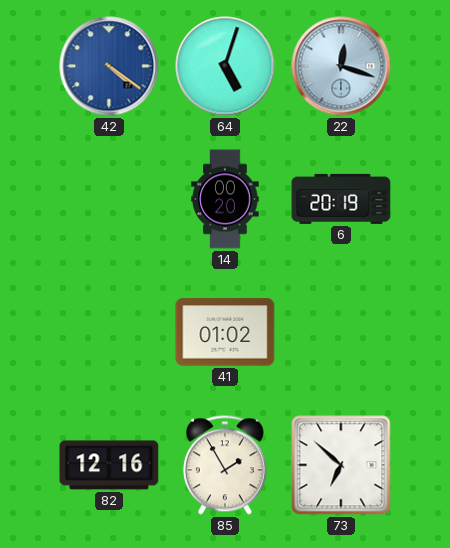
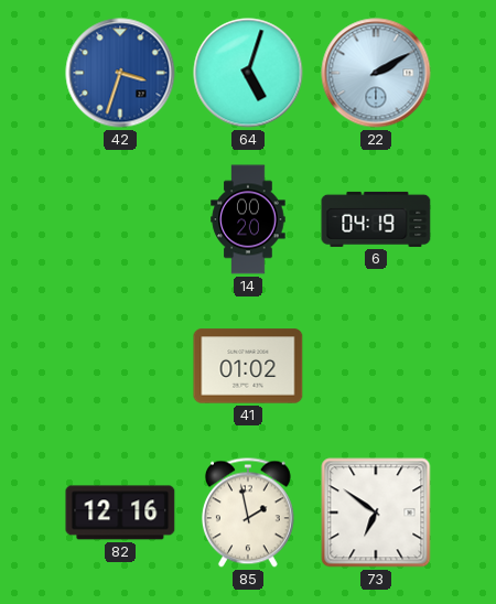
42: 4:21 -> 3:33
22: 12:18 -> 2:10
6: 20:19 -> 04:19
85: 1:55 -> 1:58
73: 6:52 -> 6:51
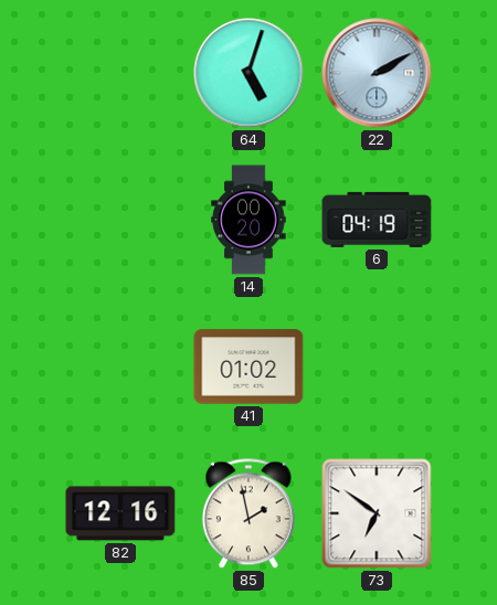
42: 3:33 -> none
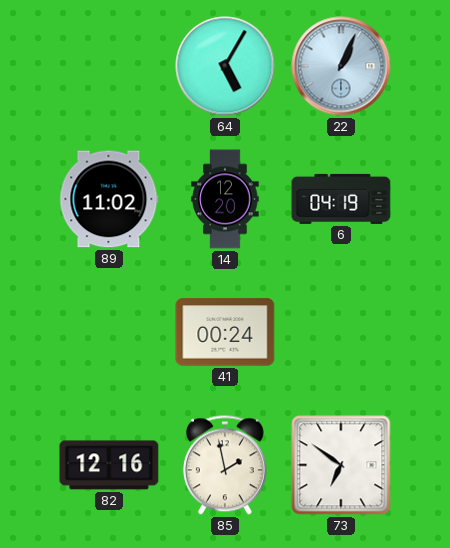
64: 5:03 -> 5:05
22: 2:10 -> 1:04
89: none -> 11:02
14: 00:20 -> 12:20
41: 01:02 -> 00:24
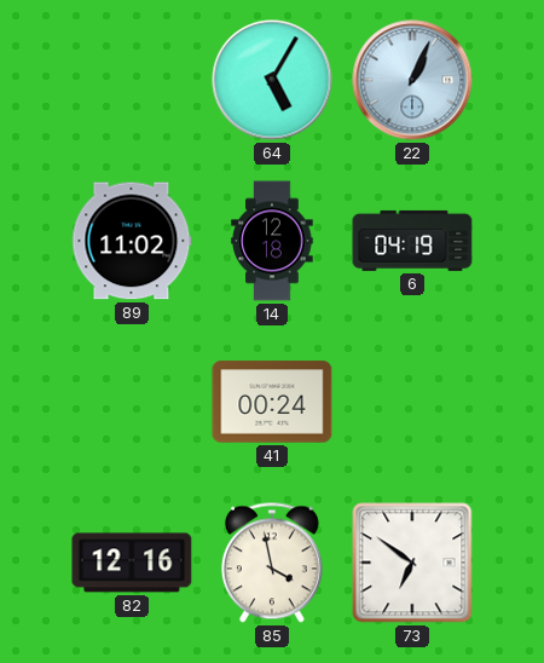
14: 12:20 -> 12:18
85: 1:58 -> 3:58
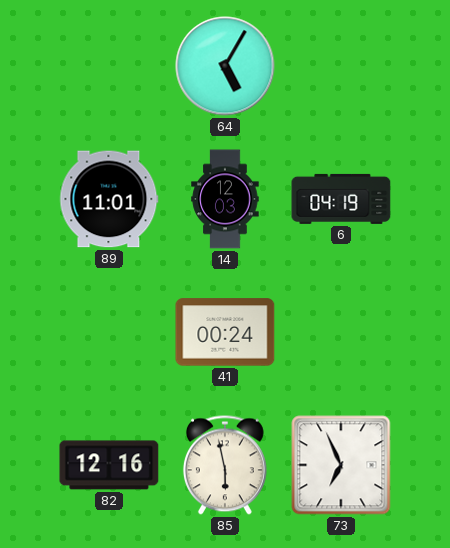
22: 1:04 -> none
89: 11:02 -> 11:01
14: 12:18 -> 12:03
85: 3:58 -> 5:58
73: 6:51 -> 6:56
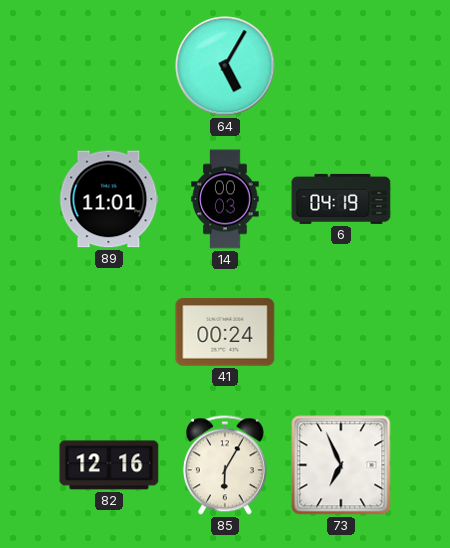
14: 12:03 -> 00:03
85: 5:58 -> 6:05
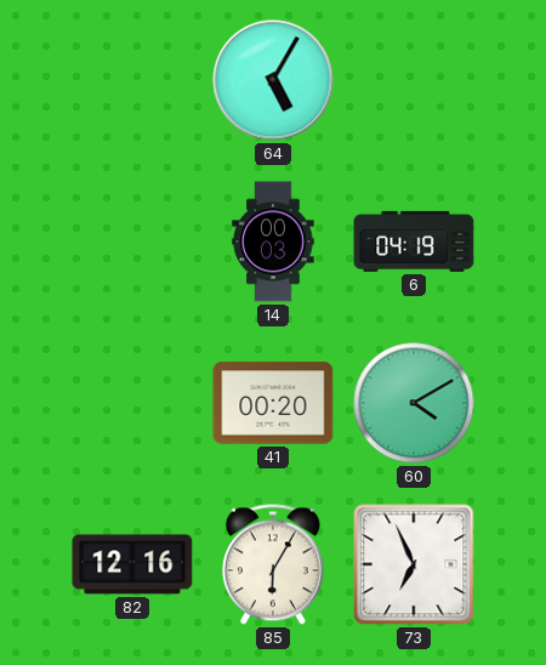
89: 11:01 -> none
41: 00:24 -> 00:20
60: none -> 4:10
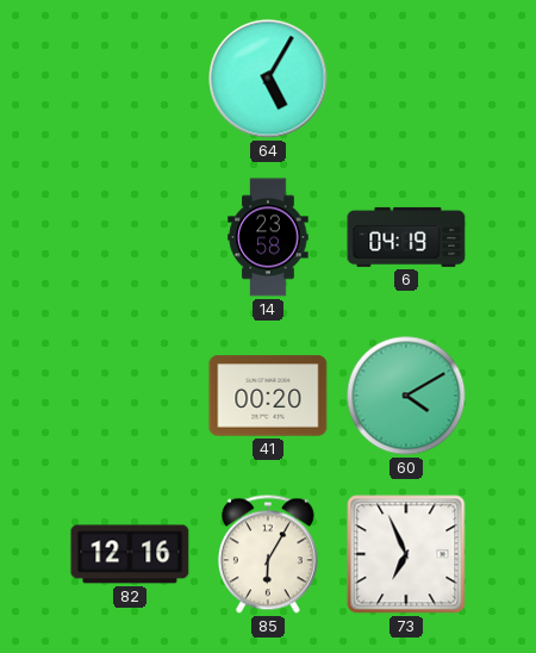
14: 00:03 -> 23:58
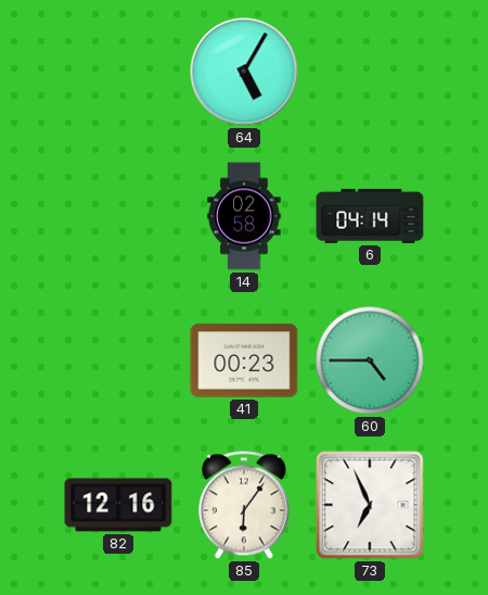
14: 23:58 -> 02:58
6: 04:19 -> 04:14
41: 00:20 -> 00:23
60: 4:10 -> 4:45
85: 6:05 -> 6:06
